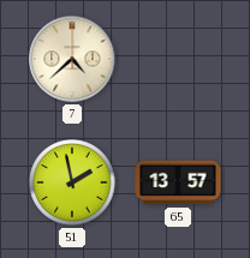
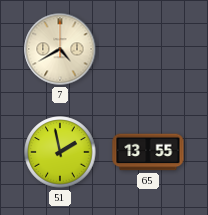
7: 4:38 -> 4:40
65: 13:57 -> 13:55
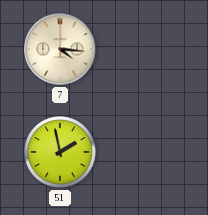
7: 4:40 -> 4:16
65: 13:55 -> none
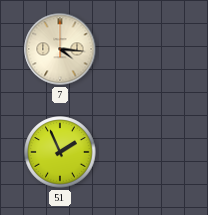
51: 1:58 -> 1:56
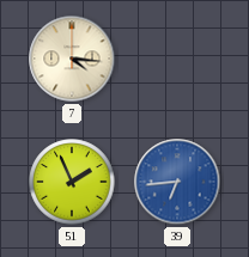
39: none -> 6:44
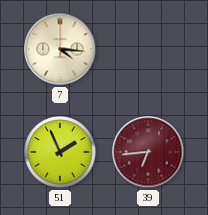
39 dial: blue -> burgundy
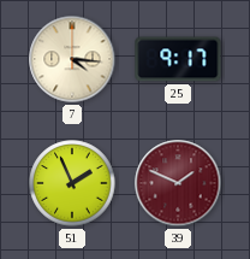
25: none -> 9:17
39: 6:44 -> 1:49
